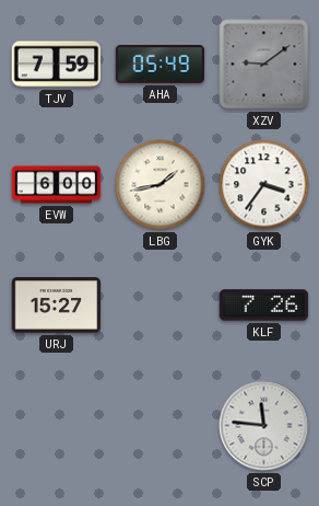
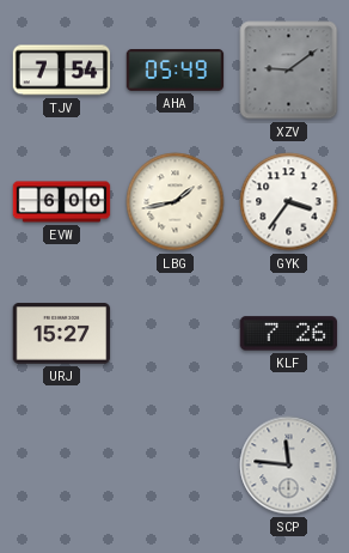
TJV: 7:59 -> 7:54
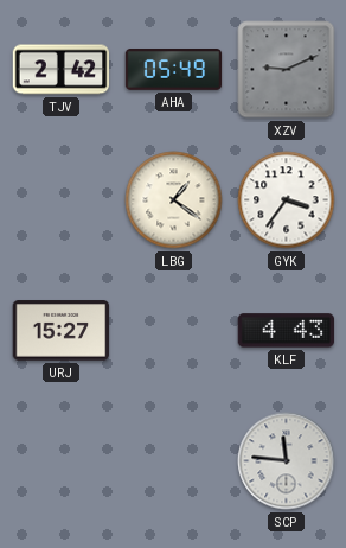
TJV: 7:54 -> 2:42
XZV: 9:09 -> 9:11
EVW: 6:00 -> none
LBG: 1:43 -> 1:21
KLF: 7:26 -> 4:43
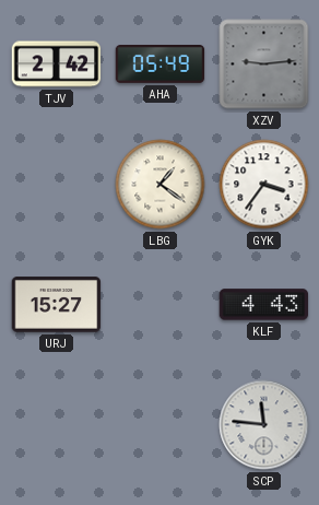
XZV: 9:11 -> 9:14
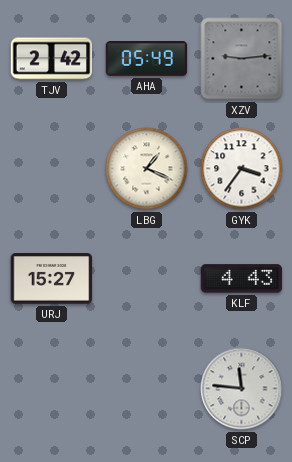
LBG: 1:21 -> 1:19
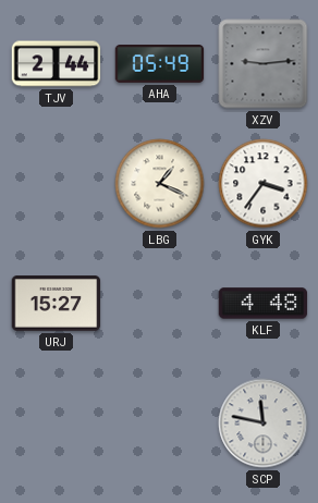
TJV: 2:42 -> 2:44
KLF: 4:43 -> 4:48
SCP: 11:46 -> 11:47
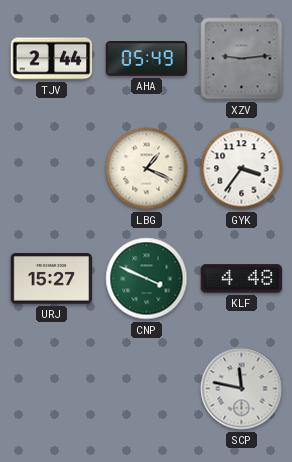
CNP: none -> 3:49
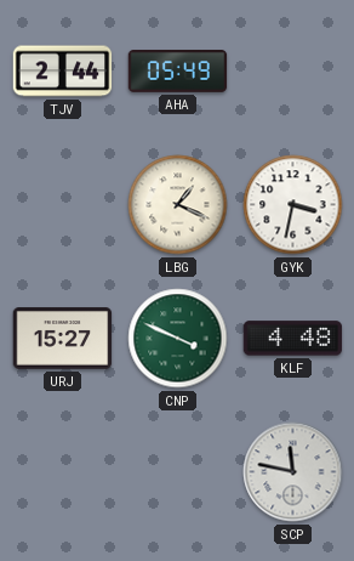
XZV: 9:14 -> none
GYK: 3:36 -> 3:32
